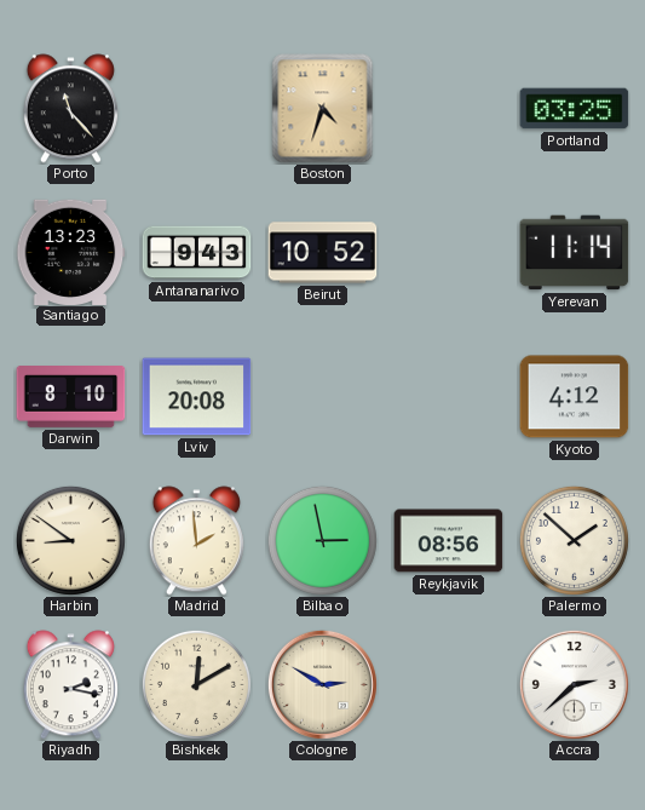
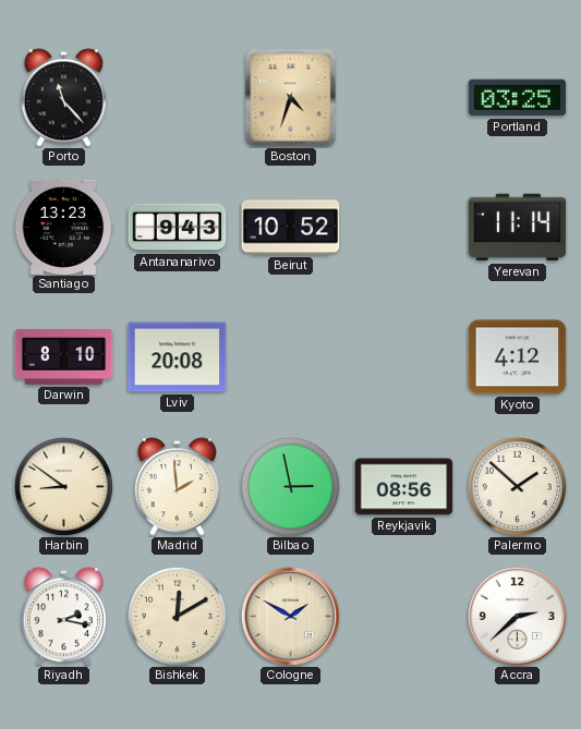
Cologne: 2:50 -> 1:50
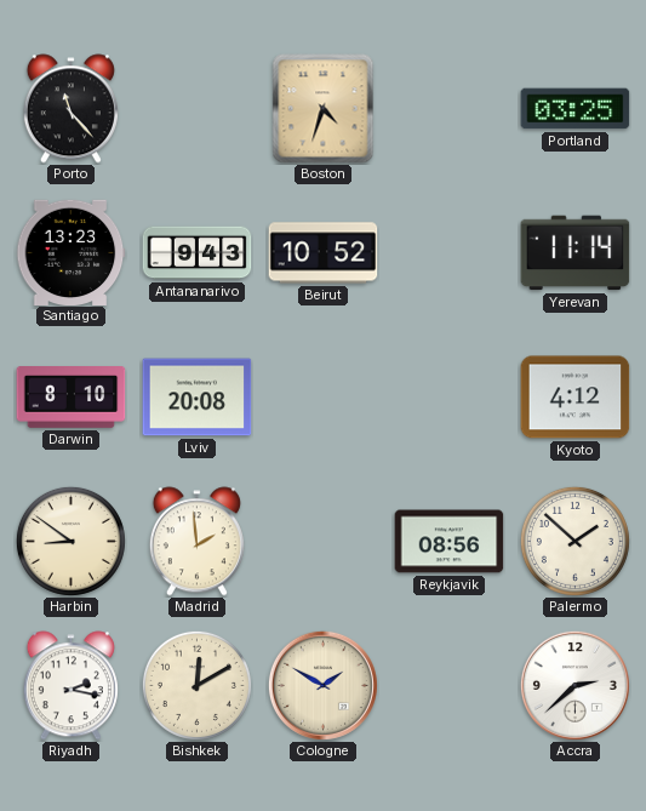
Bilbao: 2:58 -> none
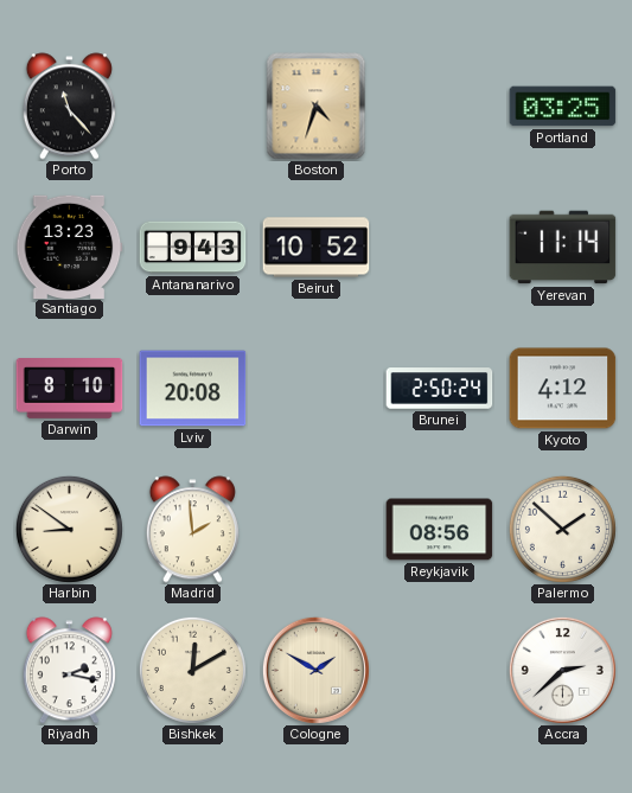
Brunei: none -> 2:50
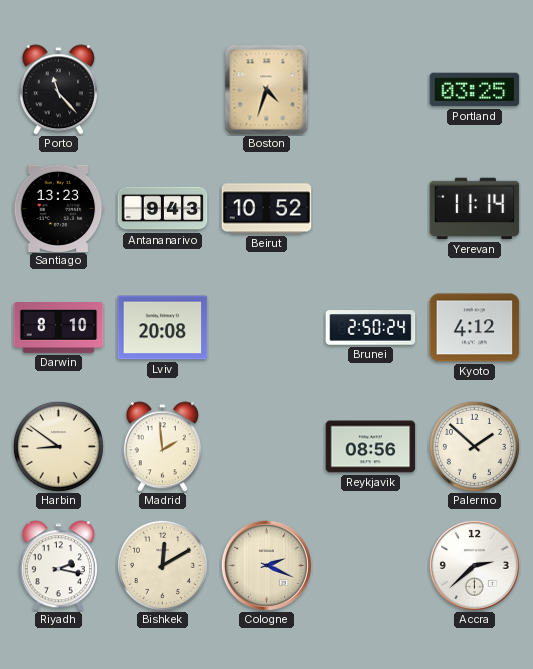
Cologne: 1:50 -> 2:19
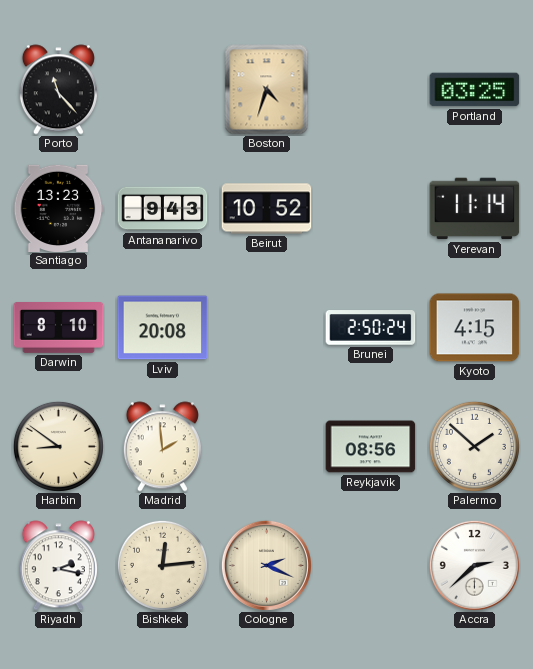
Kyoto: 4:12 -> 4:15
Bishkek: 12:10 -> 12:14
